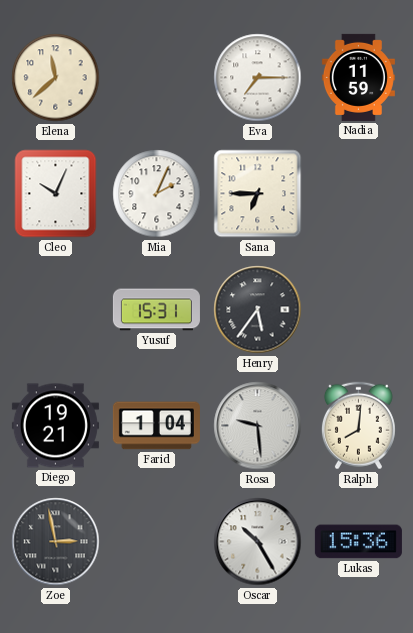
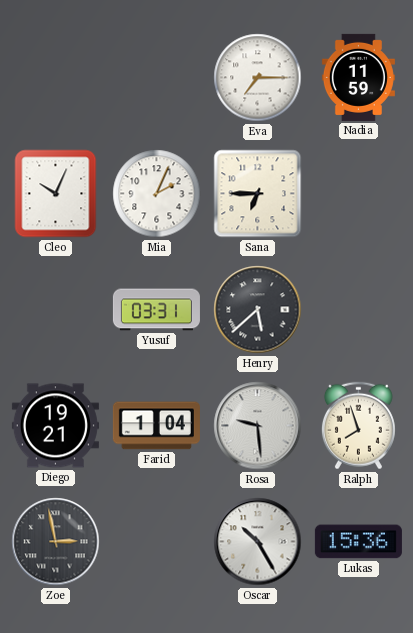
Elena: 11:38 -> none
Yusuf: 15:31 -> 03:31
Henry: 5:36 -> 5:38
Ralph: 8:01 -> 7:57
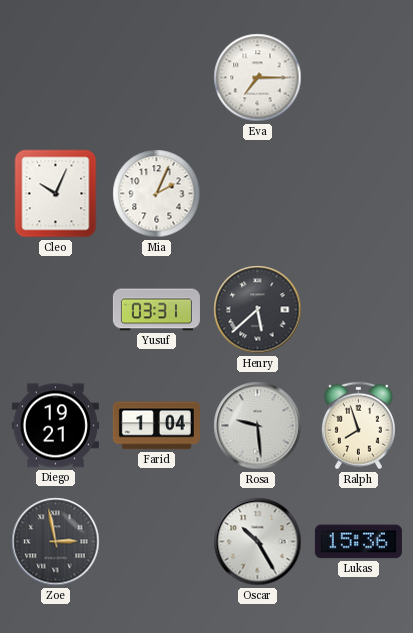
Nadia: 11:59 -> none
Sana: 6:45 -> none
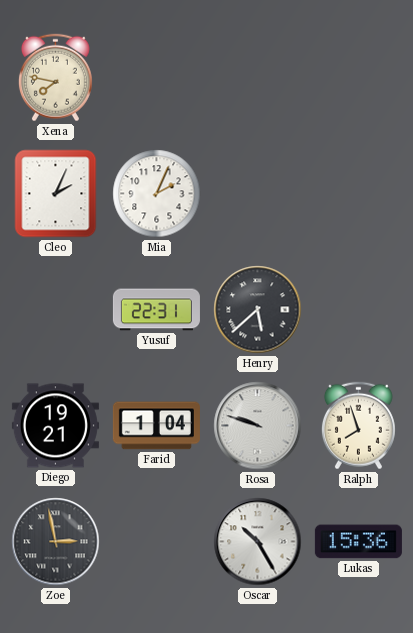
Xena: none -> 7:47
Eva: 7:15 -> none
Cleo: 10:04 -> 2:04
Yusuf: 03:31 -> 22:31
Rosa: 9:29 -> 9:48
